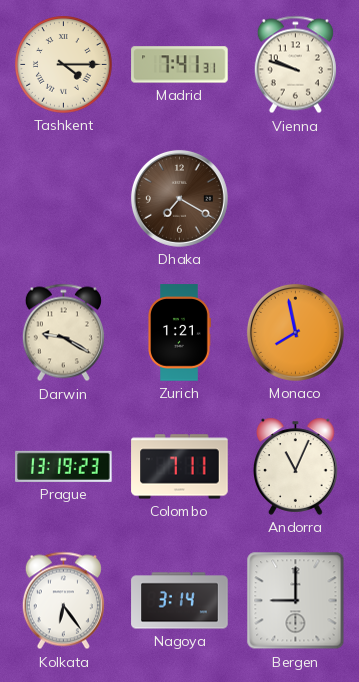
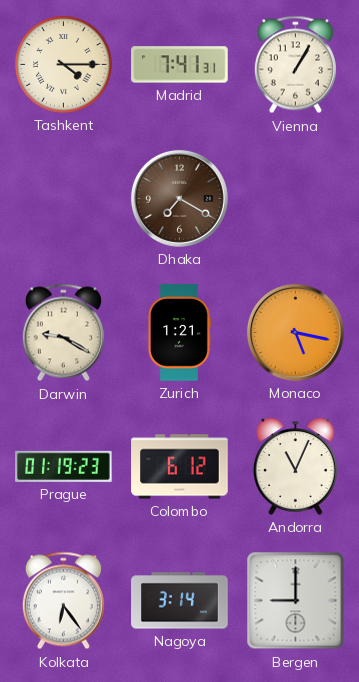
Vienna: 9:48 -> 1:05
Monaco: 7:58 -> 5:17
Prague: 13:19 -> 01:19
Colombo: 7:11 -> 6:12
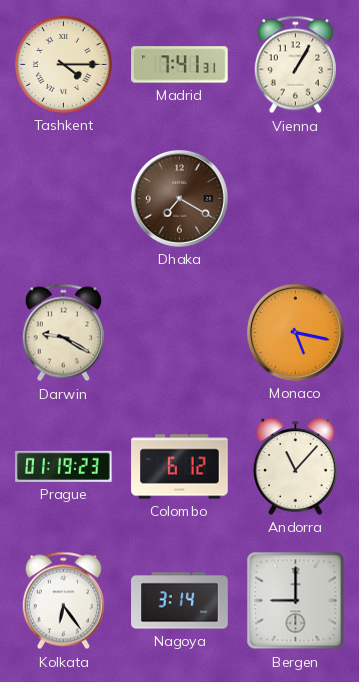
Zurich: 1:21 -> none
Andorra: 11:04 -> 11:07
